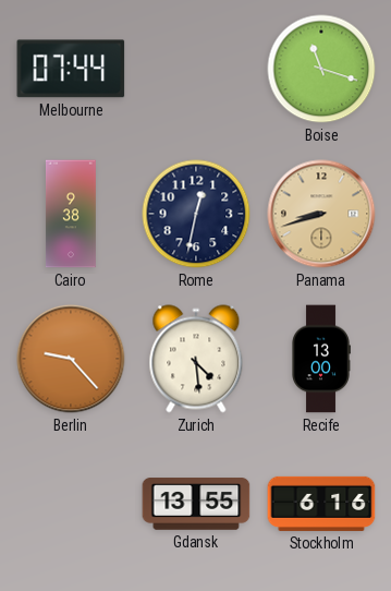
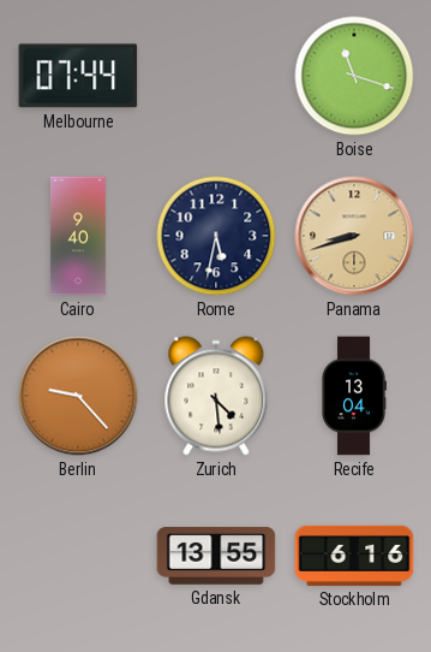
Cairo: 9:38 -> 9:40
Rome: 12:32 -> 5:32
Recife: 13:00 -> 13:04
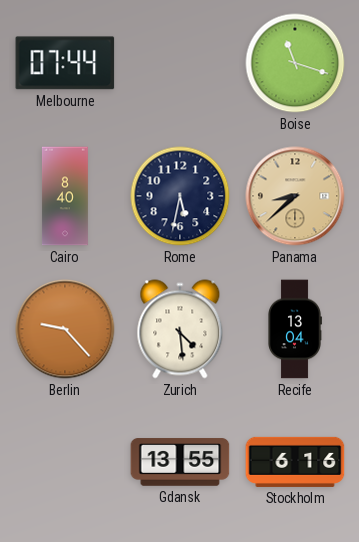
Cairo: 9:40 -> 8:40
Panama: 8:42 -> 8:38
